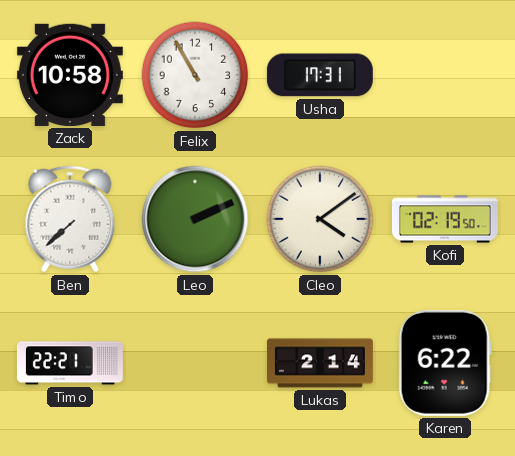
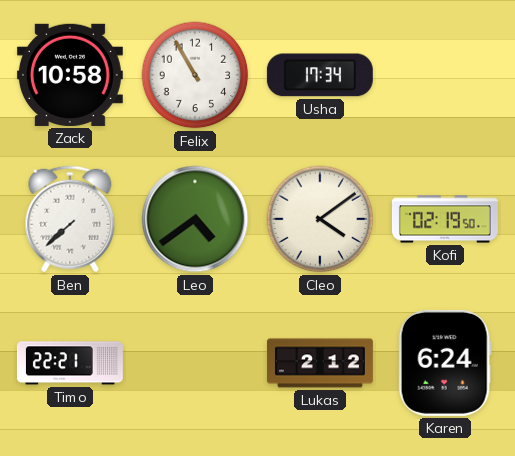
Usha: 17:31 -> 17:34
Leo: 2:11 -> 4:39
Lukas: 2:14 -> 2:12
Karen: 6:22 -> 6:24
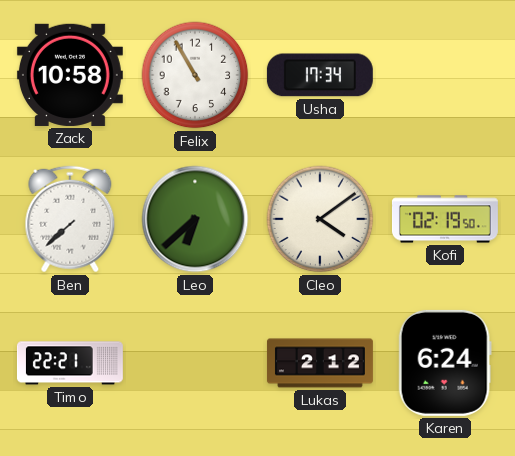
Leo: 4:39 -> 6:38
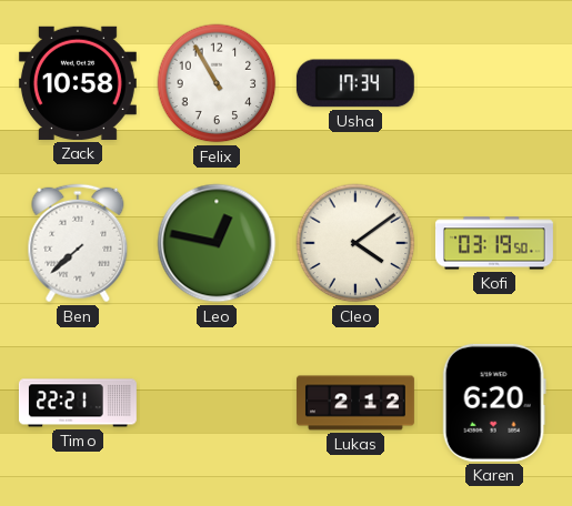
Leo: 6:38 -> 12:47
Kofi: 02:19 -> 03:19
Karen: 6:24 -> 6:20
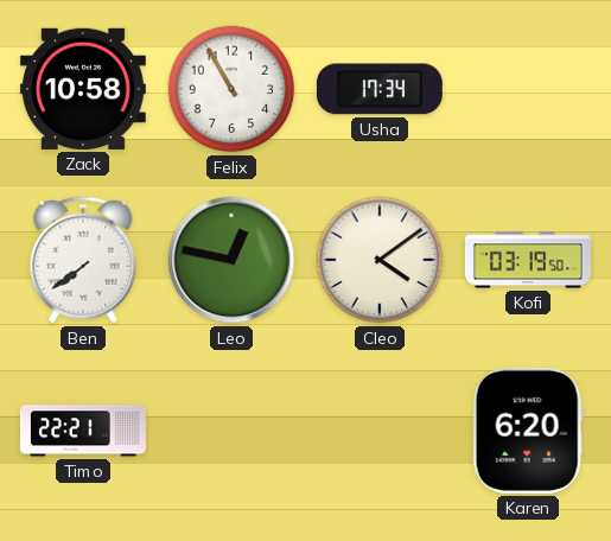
Ben: 7:38 -> 7:39
Lukas: 2:12 -> none
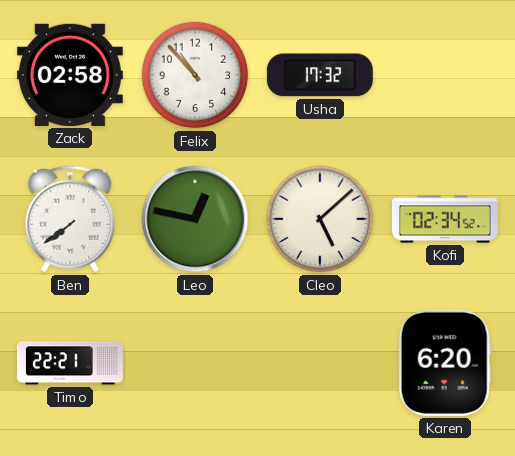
Zack: 10:58 -> 02:58
Felix: 10:55 -> 10:53
Usha: 17:34 -> 17:32
Cleo: 4:09 -> 5:08
Kofi: 03:19 -> 02:34
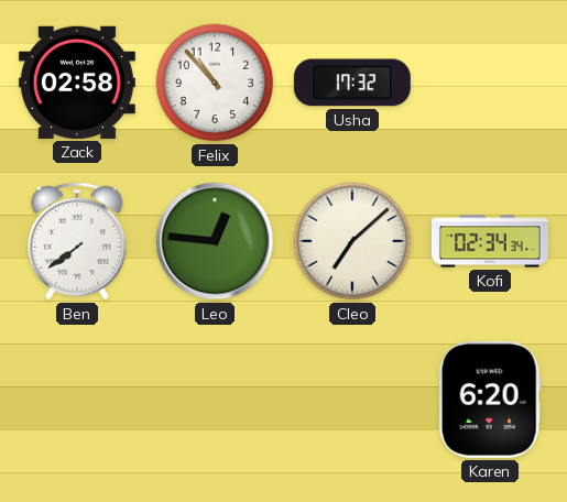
Leo: 12:47 -> 12:46
Cleo: 5:08 -> 7:08
Kofi: 02:34:52 -> 02:34:34
Timo: 22:21 -> none
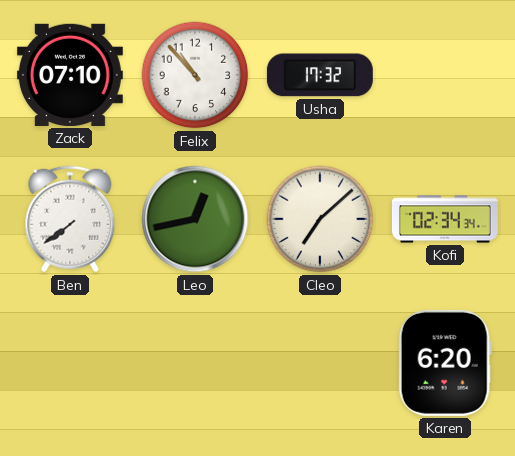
Zack: 02:58 -> 07:10
Leo: 12:46 -> 12:43
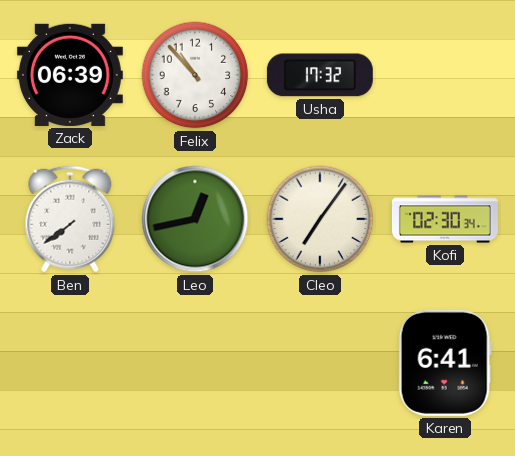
Zack: 07:10 -> 06:39
Cleo: 7:08 -> 7:06
Kofi: 02:34 -> 02:30
Karen: 6:20 -> 6:41
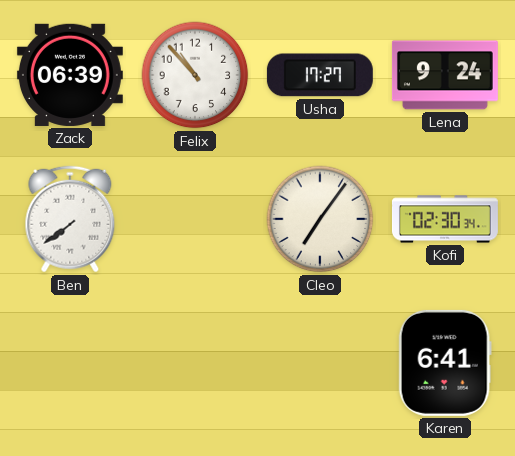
Usha: 17:32 -> 17:27
Lena: none -> 9:24
Leo: 12:43 -> none
